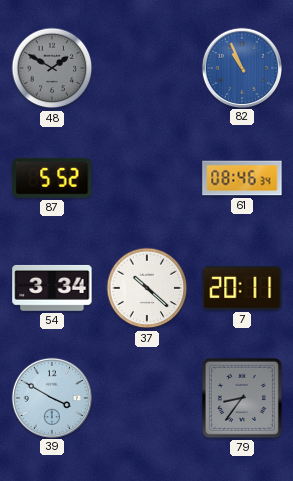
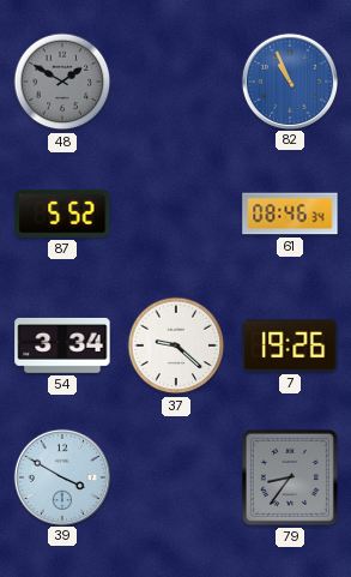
37: 10:22 -> 9:22
7: 20:11 -> 19:26
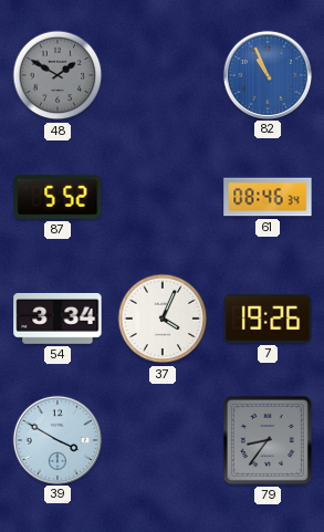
37: 9:22 -> 4:04
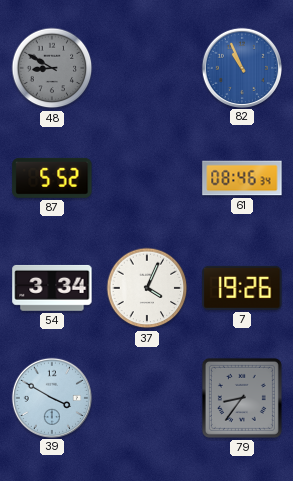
48: 1:50 -> 8:50
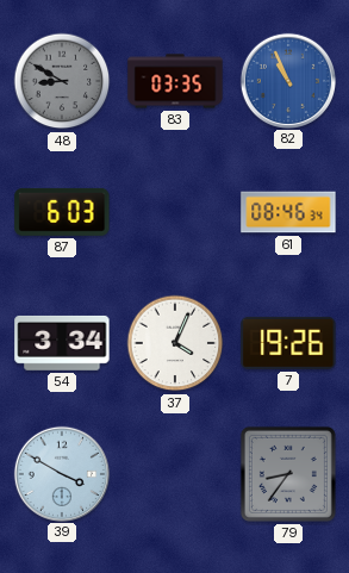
83: none -> 03:35
87: 5:52 -> 6:03
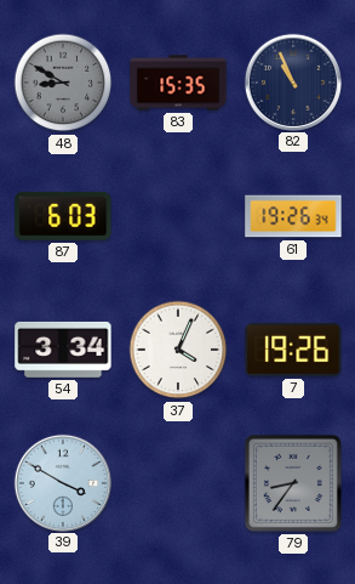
83: 03:35 -> 15:35
82 dial: blue -> navy
61: 08:46 -> 19:26
